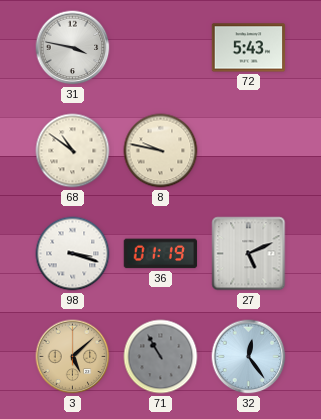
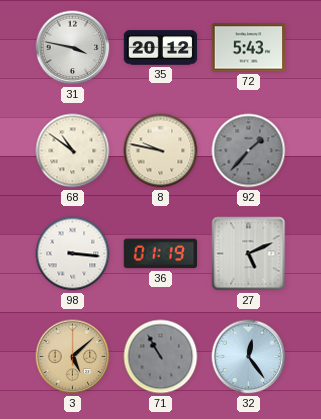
35: none -> 20:12
92: none -> 1:37
98: 3:18 -> 3:16
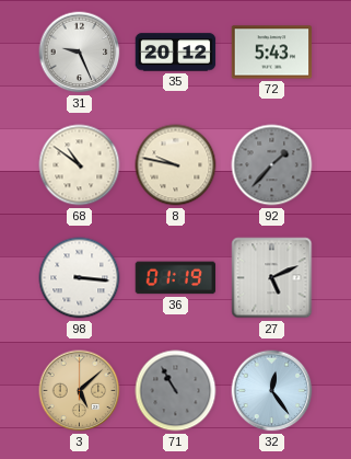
31: 3:47 -> 9:26
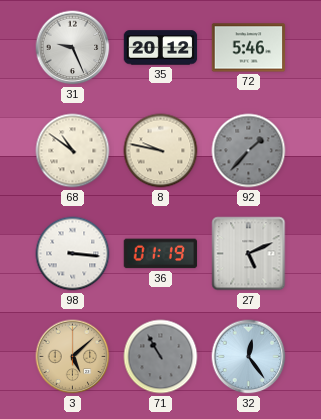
72: 5:43 -> 5:46
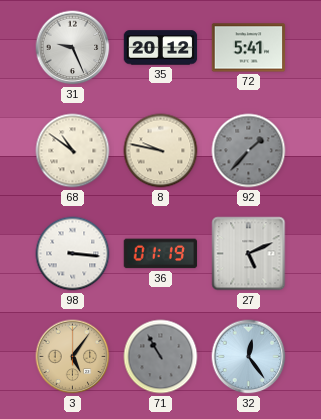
72: 5:46 -> 5:41
3: 5:08 -> 5:06
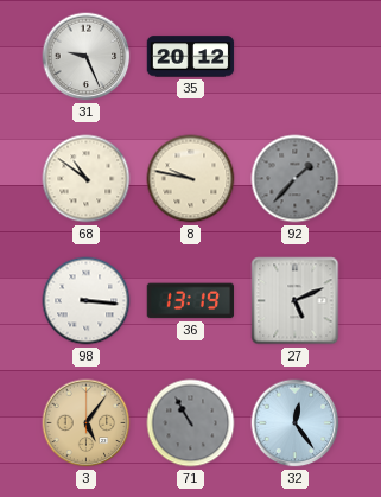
72: 5:41 -> none
36: 01:19 -> 13:19
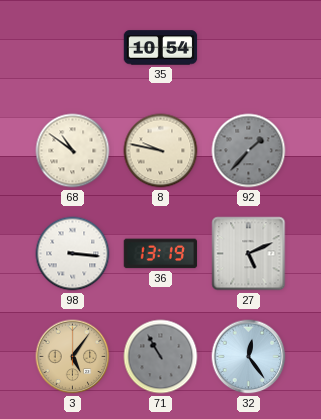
31: 9:26 -> none
35: 20:12 -> 10:54
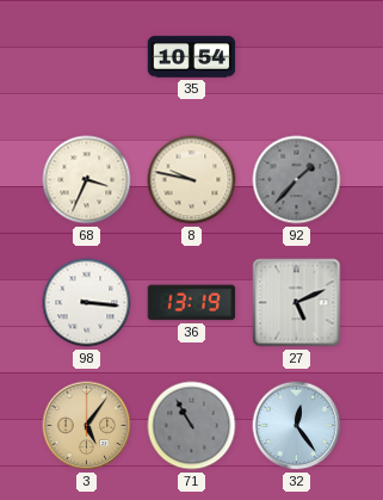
68: 10:51 -> 3:34
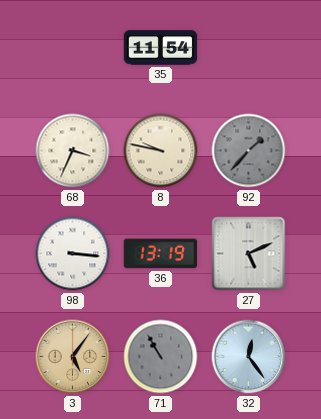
35: 10:54 -> 11:54
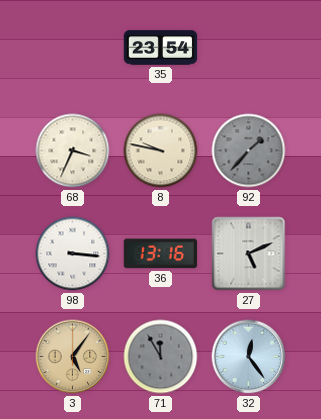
35: 11:54 -> 23:54
36: 13:19 -> 13:16
71: 10:55 -> 11:55
